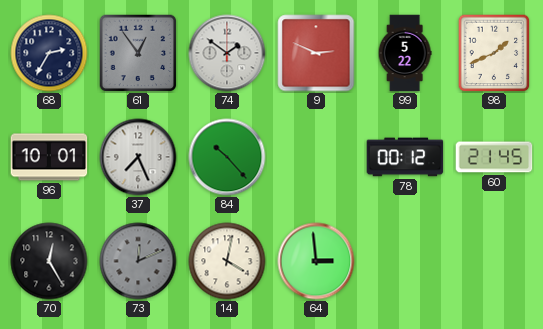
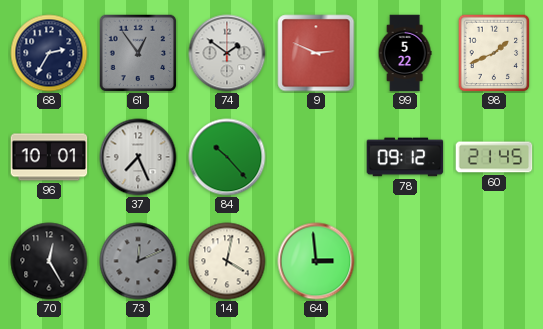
78: 00:12 -> 09:12
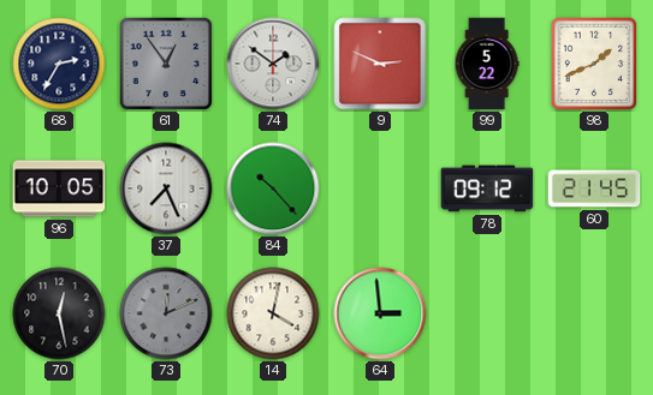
96: 10:01 -> 10:05
70: 12:25 -> 12:28
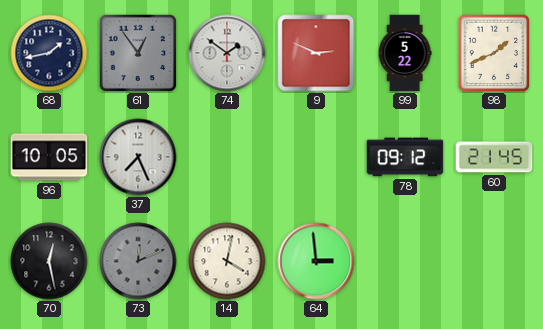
68: 2:35 -> 1:43
84: 10:23 -> none
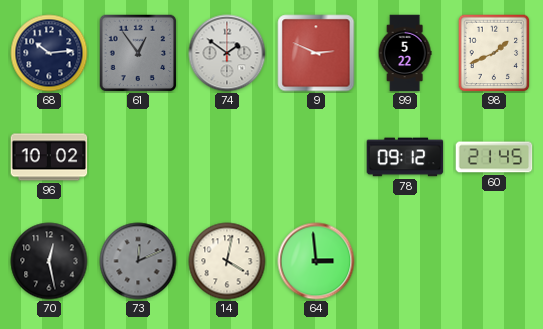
68: 1:43 -> 10:14
96: 10:05 -> 10:02
37: 7:26 -> none
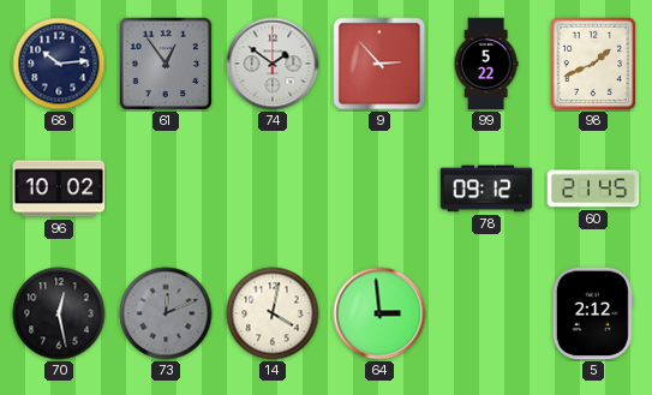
9: 2:49 -> 2:53
5: none -> 2:12
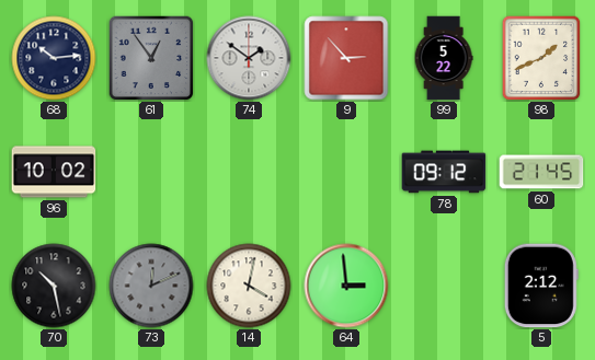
70: 12:28 -> 10:28
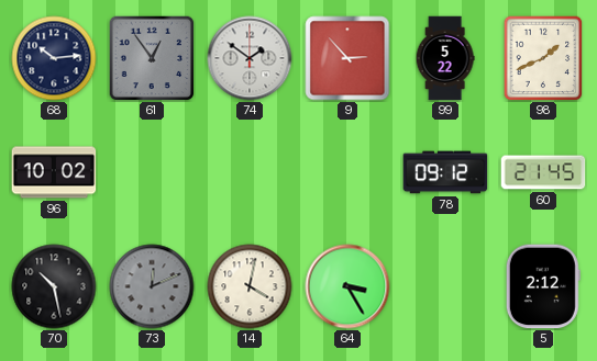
64: 2:59 -> 3:25
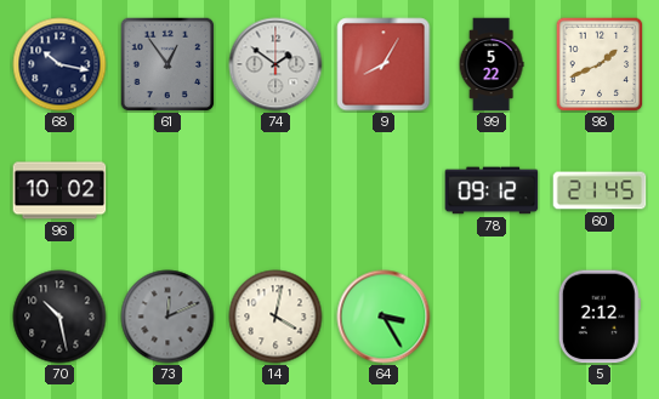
68: 10:14 -> 10:17
9: 2:53 -> 8:05
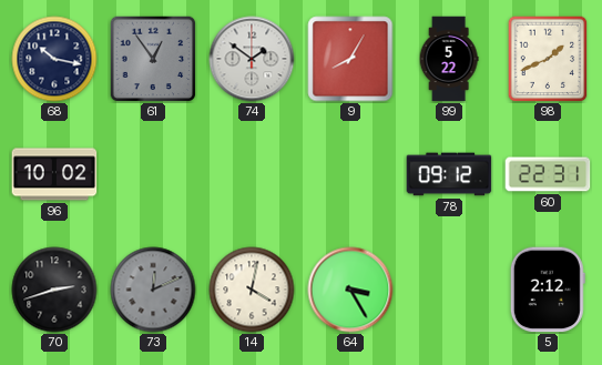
60: 21:45 -> 22:31
70: 10:28 -> 2:42
